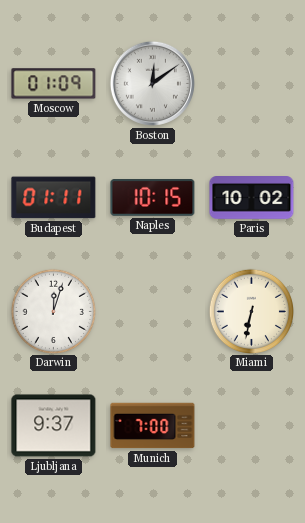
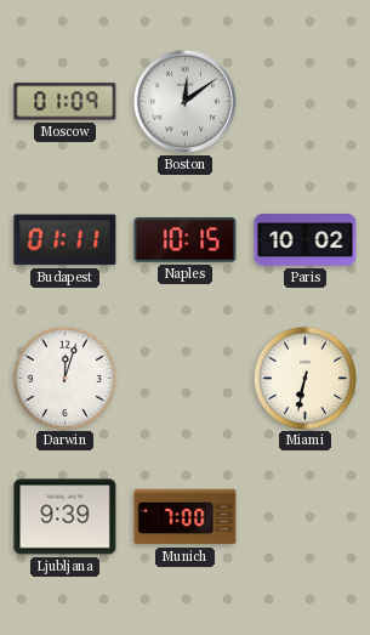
Ljubljana: 9:37 -> 9:39
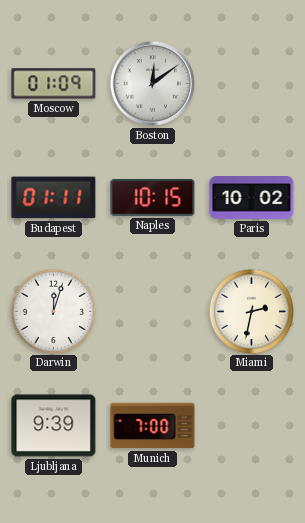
Miami: 6:32 -> 2:32
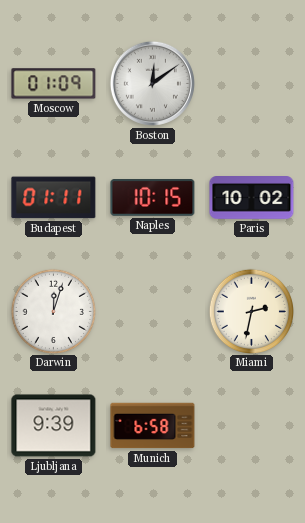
Munich: 7:00 -> 6:58
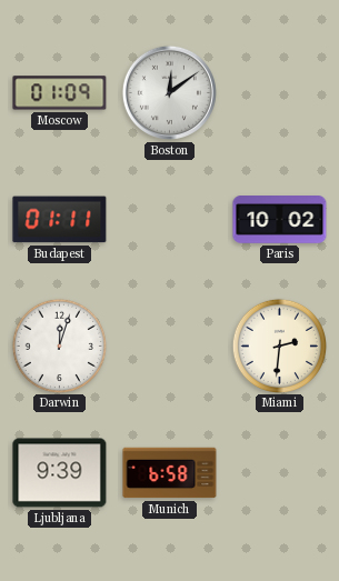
Naples: 10:15 -> none
Miami: 2:32 -> 2:31
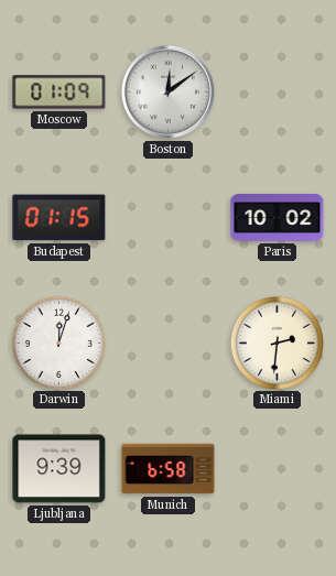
Budapest: 01:11 -> 01:15
